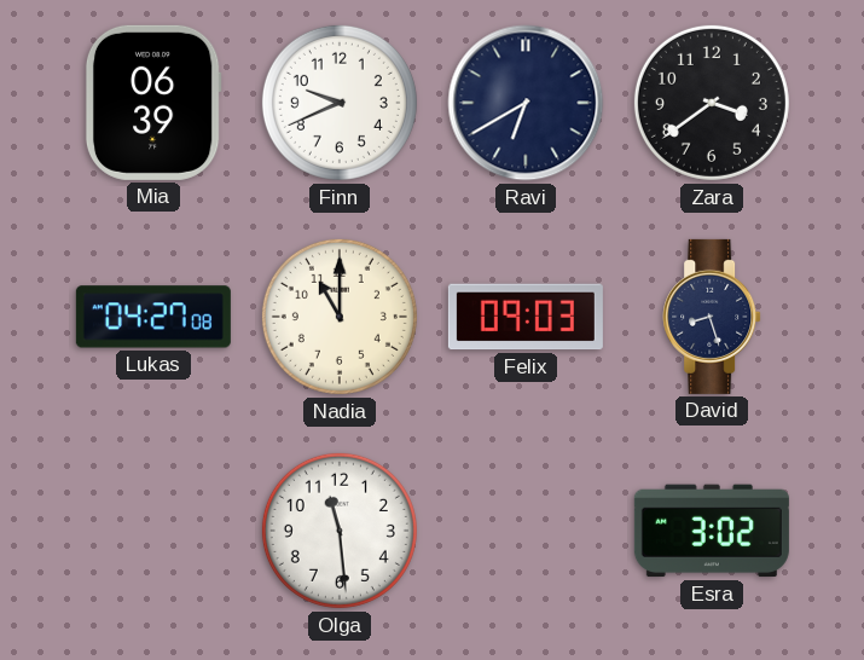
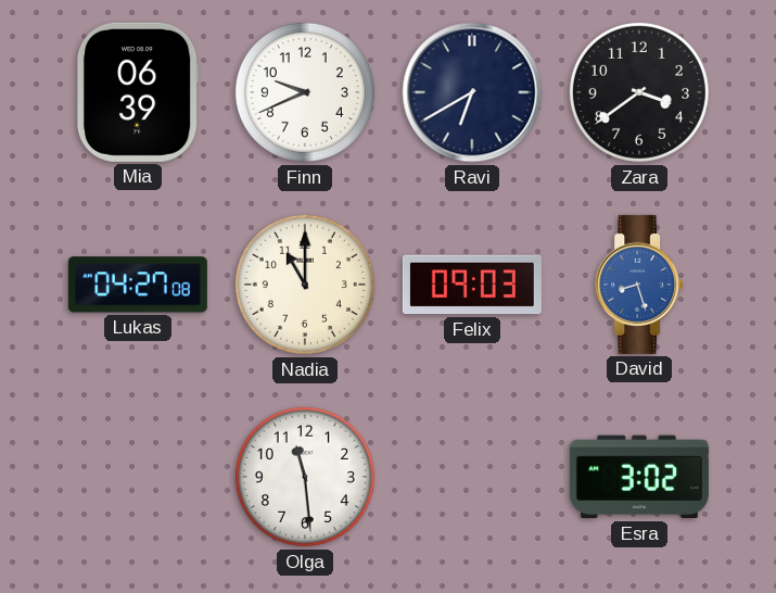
David dial: navy -> blue
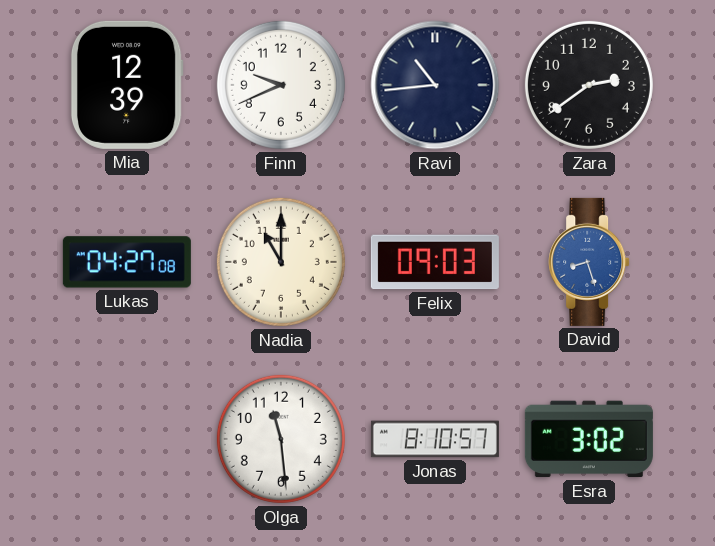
Mia: 06:39 -> 12:39
Ravi: 6:40 -> 10:44
Zara: 3:39 -> 2:39
Jonas: none -> 8:10
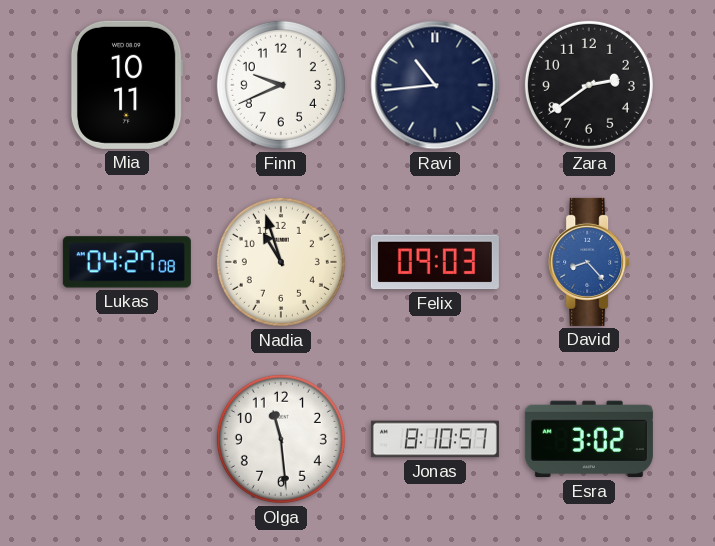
Mia: 12:39 -> 10:11
Nadia: 11:00 -> 10:57
David: 8:27 -> 8:23
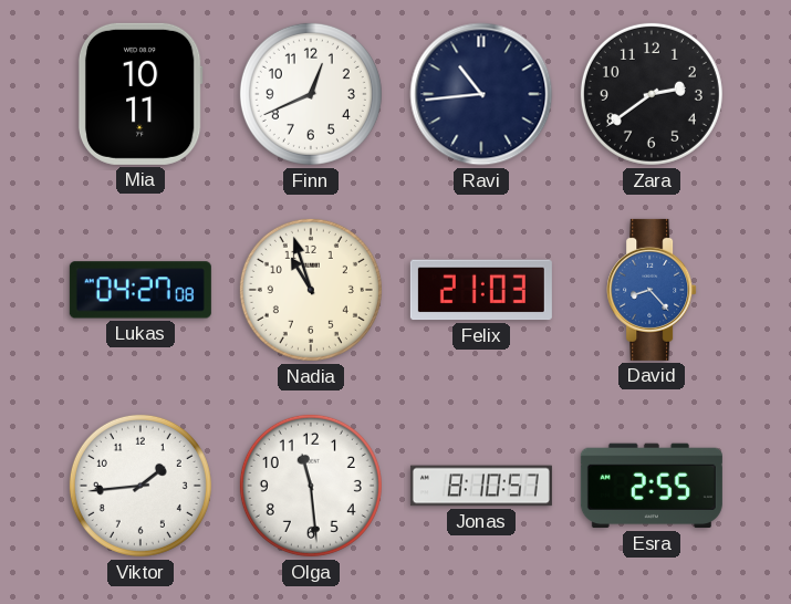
Finn: 9:41 -> 12:41
Felix: 09:03 -> 21:03
Viktor: none -> 1:44
Esra: 3:02 -> 2:55
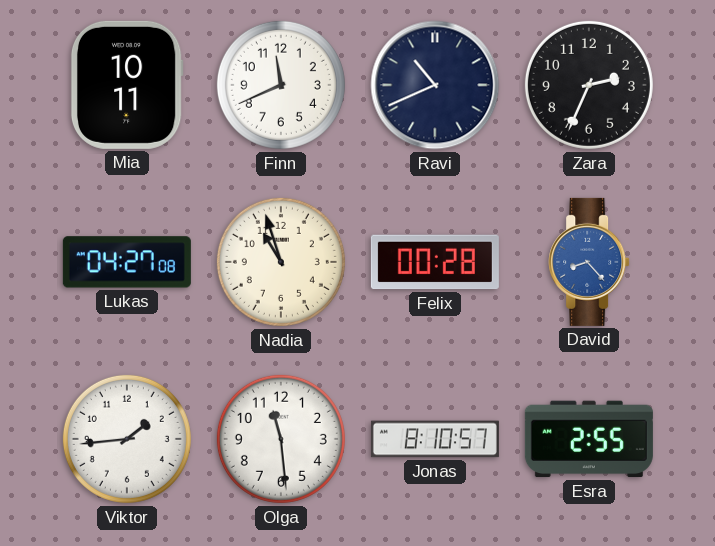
Finn: 12:41 -> 11:41
Ravi: 10:44 -> 10:41
Zara: 2:39 -> 2:34
Felix: 21:03 -> 00:28
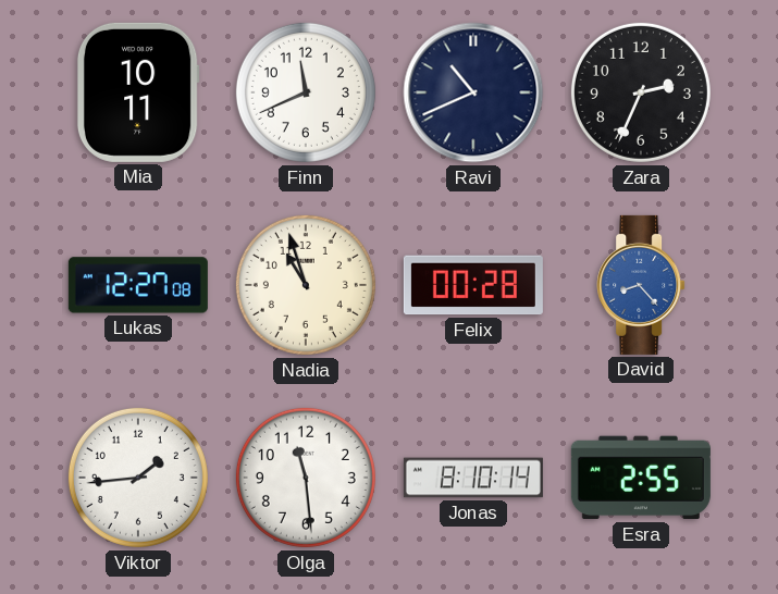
Lukas: 04:27 -> 12:27
Jonas: 8:10:57 -> 8:10:14
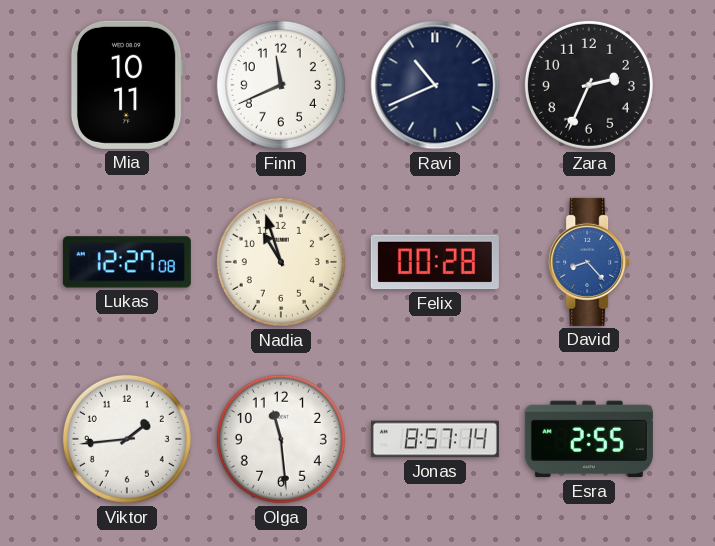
Jonas: 8:10 -> 8:57
